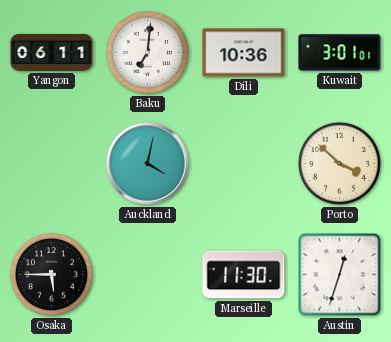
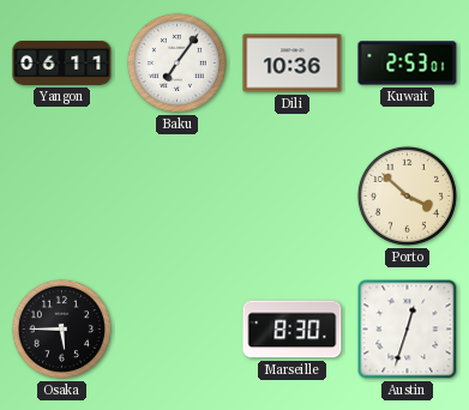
Baku: 7:01 -> 7:06
Kuwait: 3:01 -> 2:53
Auckland: 4:02 -> none
Marseille: 11:30 -> 8:30
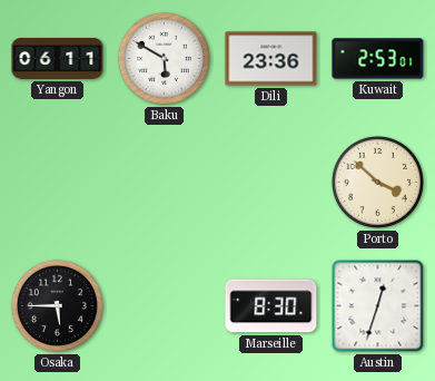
Baku: 7:06 -> 5:50
Dili: 10:36 -> 23:36
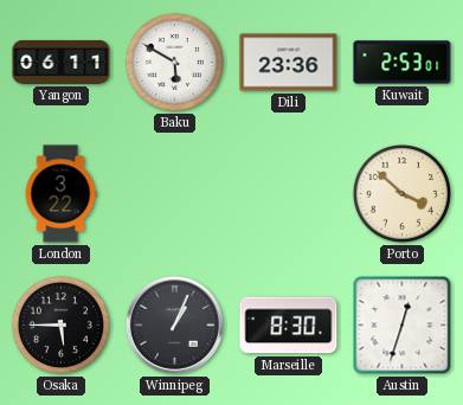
London: none -> 3:22
Winnipeg: none -> 1:04
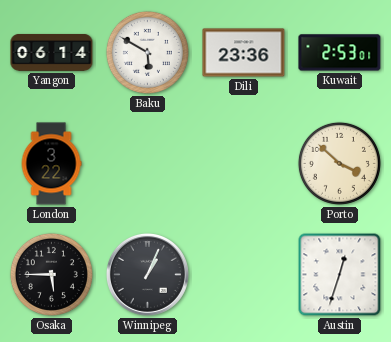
Yangon: 06:11 -> 06:14
Marseille: 8:30 -> none
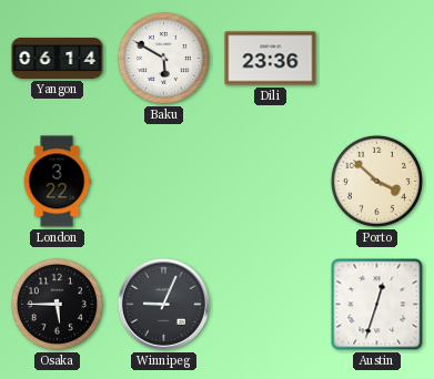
Kuwait: 2:53 -> none
Winnipeg: 1:04 -> 9:04
